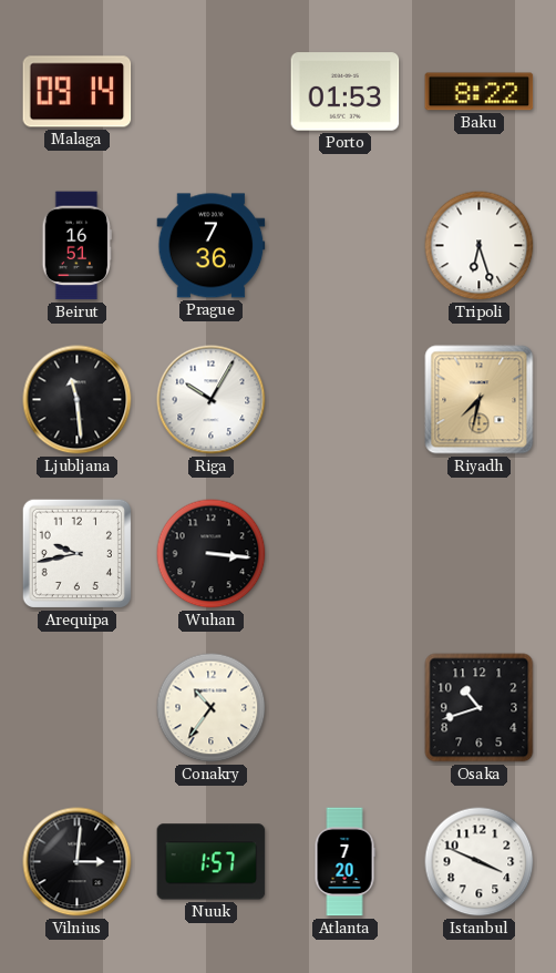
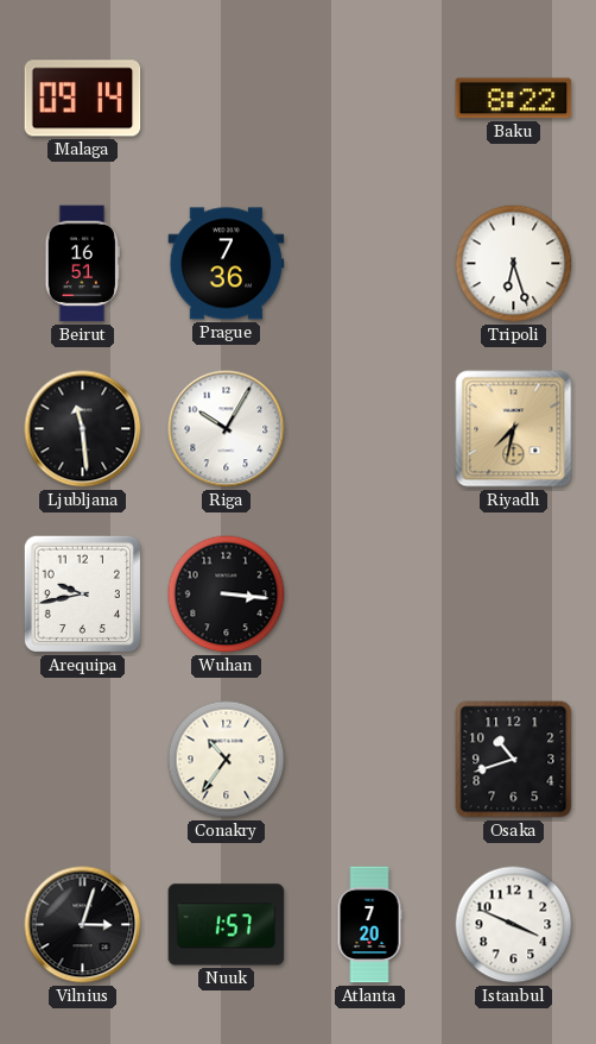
Porto: 01:53 -> none
Vilnius: 3:01 -> 3:03
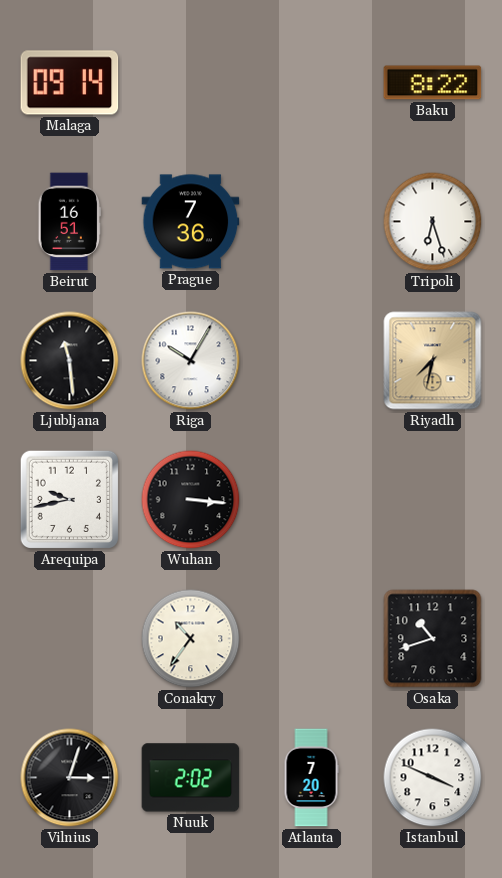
Nuuk: 1:57 -> 2:02
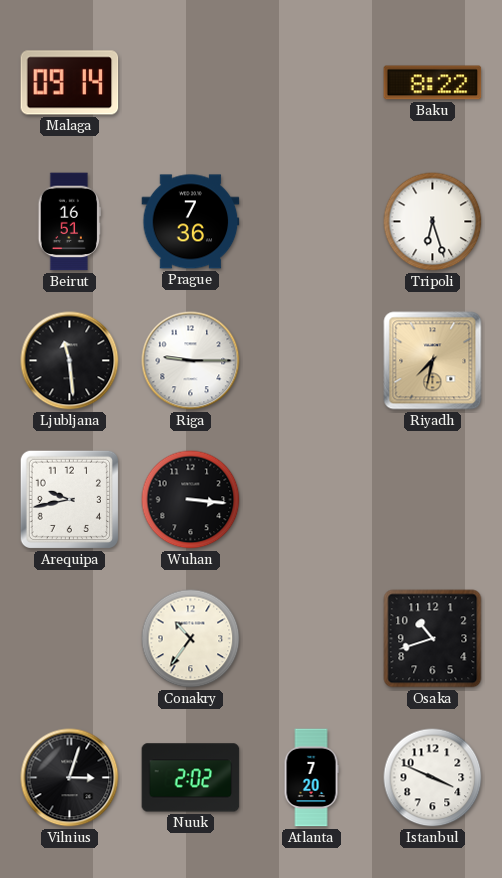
Riga: 10:05 -> 9:15
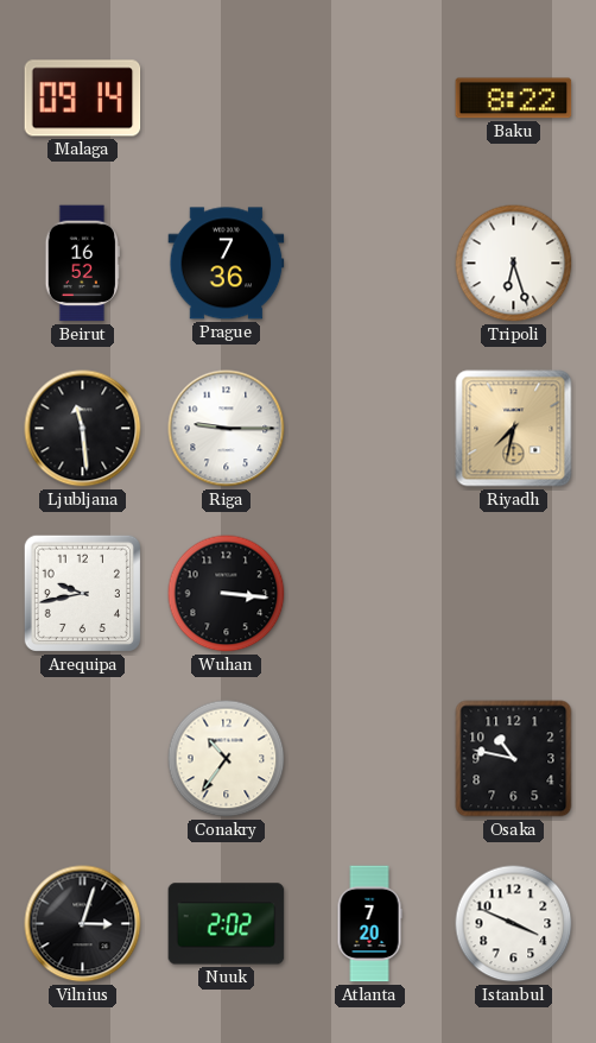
Beirut: 16:51 -> 16:52
Osaka: 10:42 -> 10:47
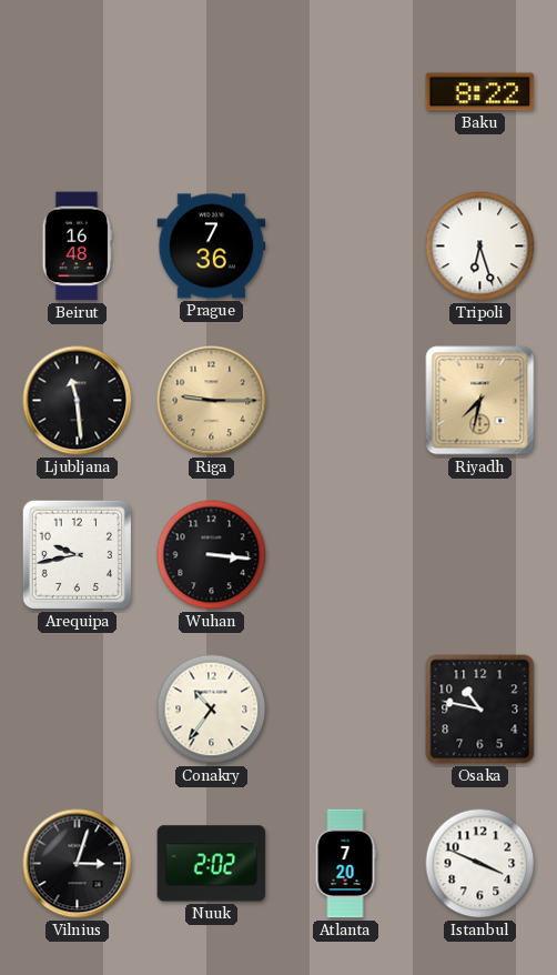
Malaga: 09:14 -> none
Beirut: 16:52 -> 16:48
Riga dial: white -> champagne
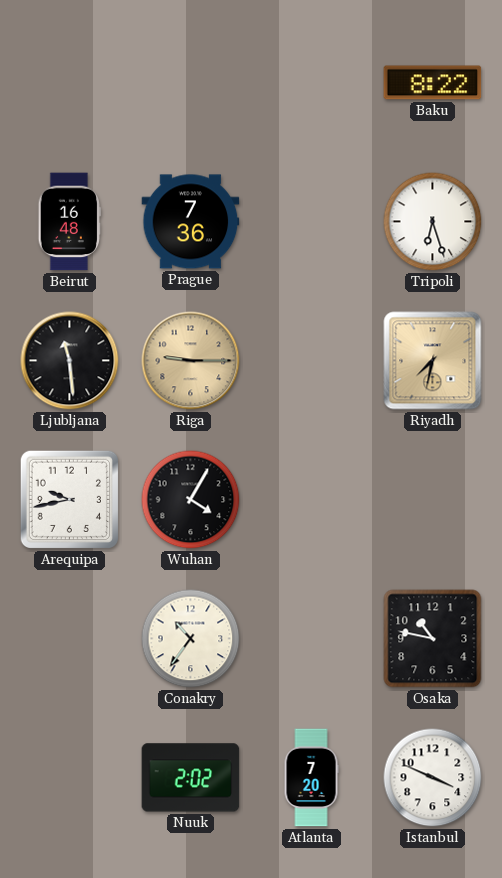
Wuhan: 3:16 -> 4:05
Vilnius: 3:03 -> none
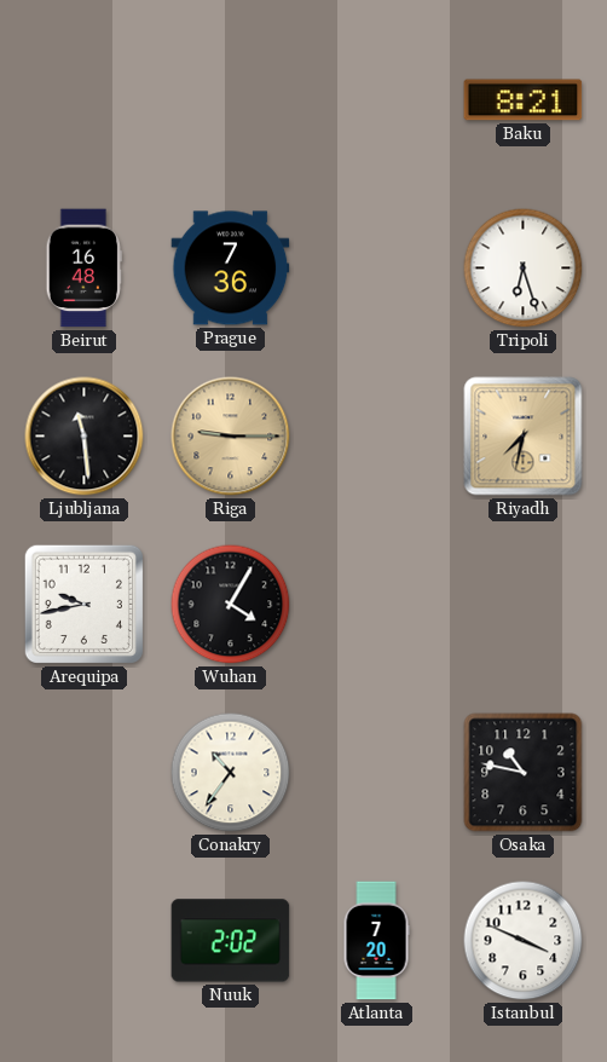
Baku: 8:22 -> 8:21
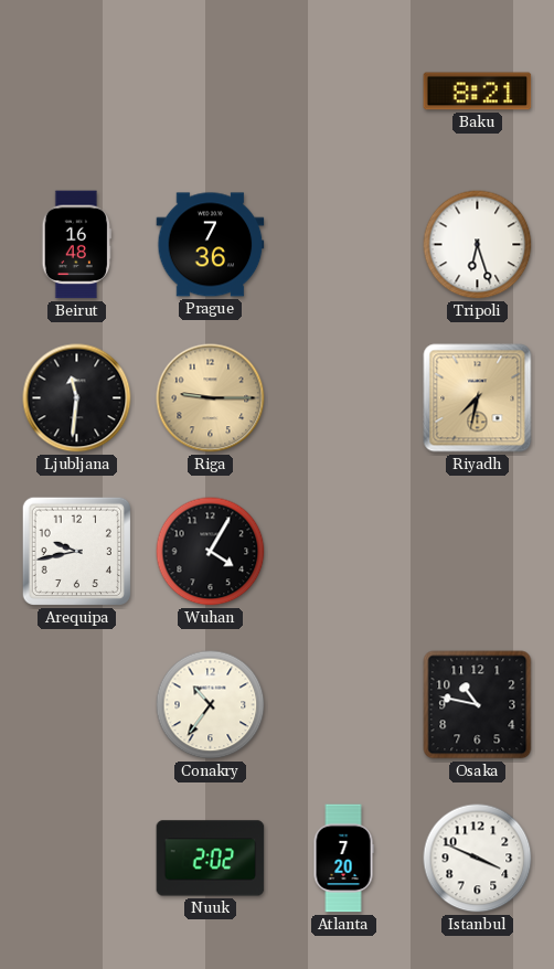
Ljubljana: 11:29 -> 11:31
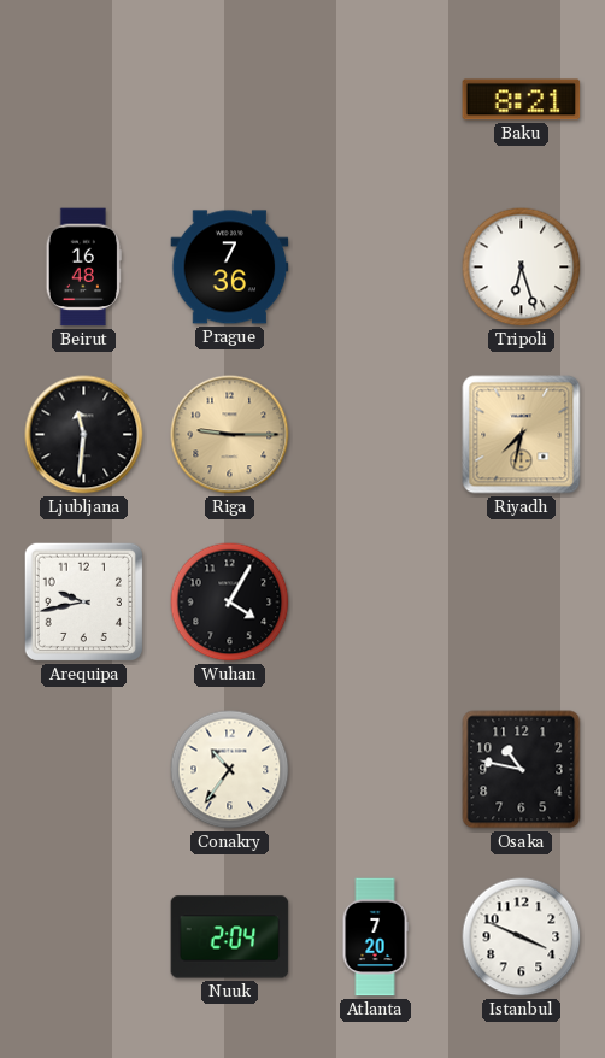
Nuuk: 2:02 -> 2:04
